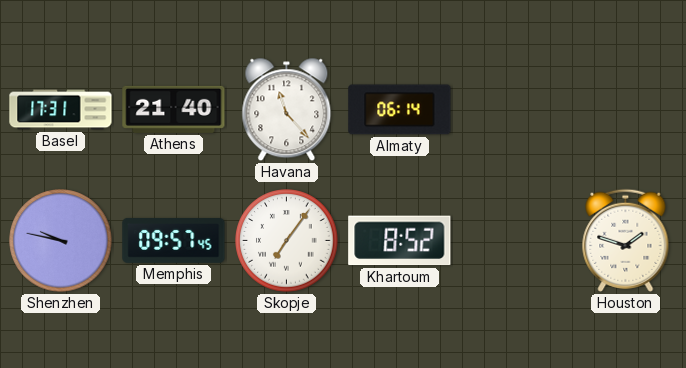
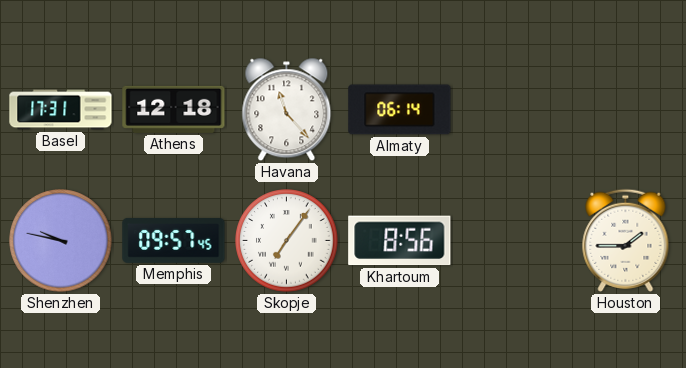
Athens: 21:40 -> 12:18
Khartoum: 8:52 -> 8:56
Houston: 1:48 -> 1:45
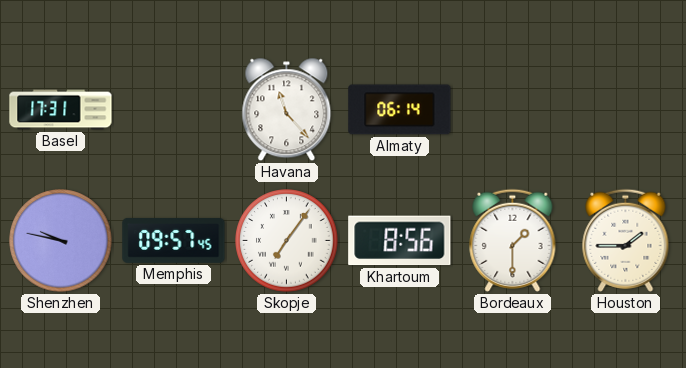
Athens: 12:18 -> none
Bordeaux: none -> 1:30
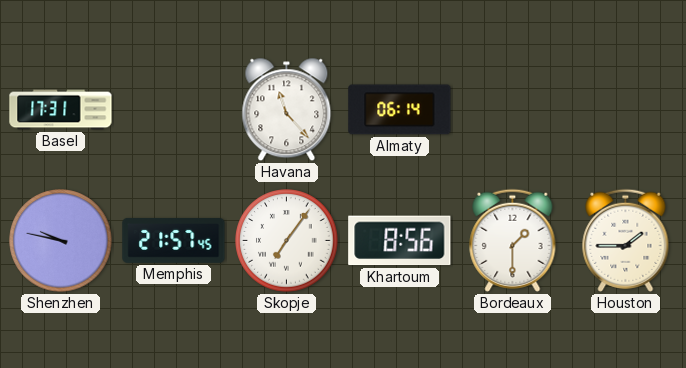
Memphis: 09:57 -> 21:57
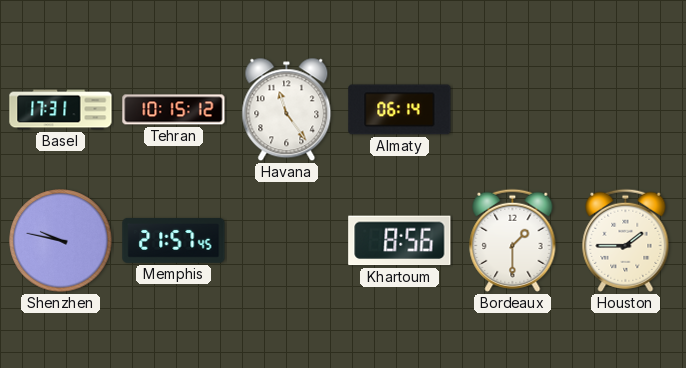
Tehran: none -> 10:15
Havana: 11:23 -> 11:24
Skopje: 7:06 -> none
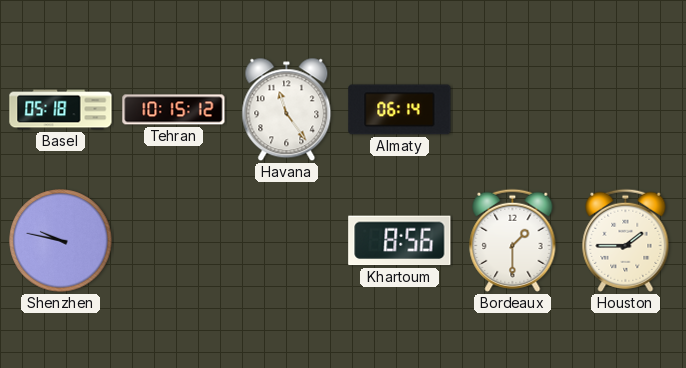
Basel: 17:31 -> 05:18
Memphis: 21:57 -> none
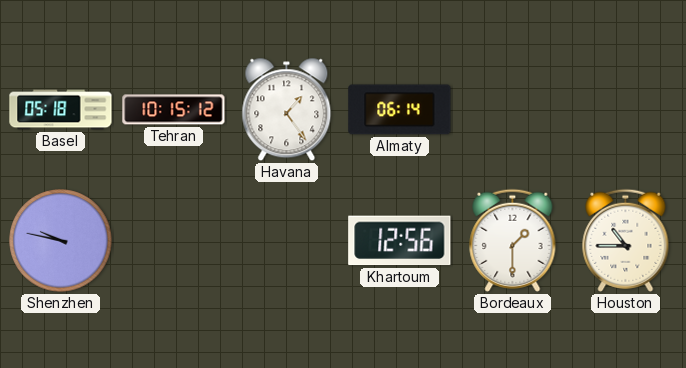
Havana: 11:24 -> 1:24
Khartoum: 8:56 -> 12:56
Houston: 1:45 -> 10:45
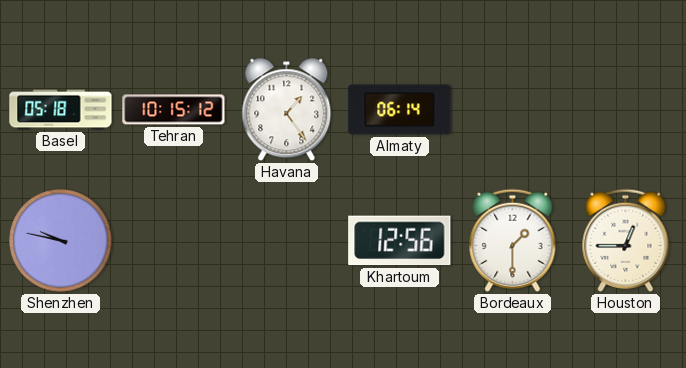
Houston: 10:45 -> 12:45
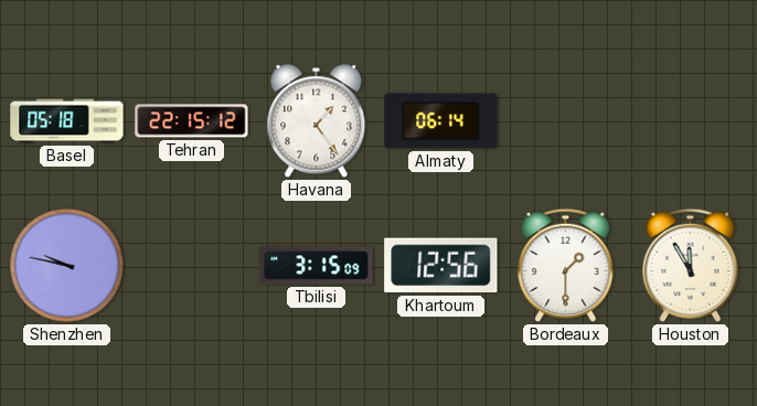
Tehran: 10:15 -> 22:15
Tbilisi: none -> 3:15
Houston: 12:45 -> 11:55
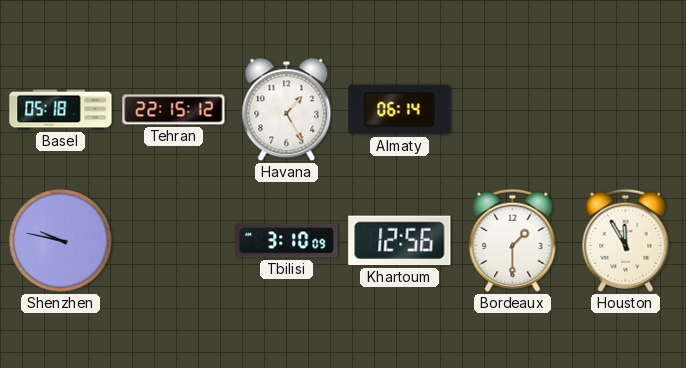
Havana: 1:24 -> 1:25
Tbilisi: 3:15 -> 3:10
